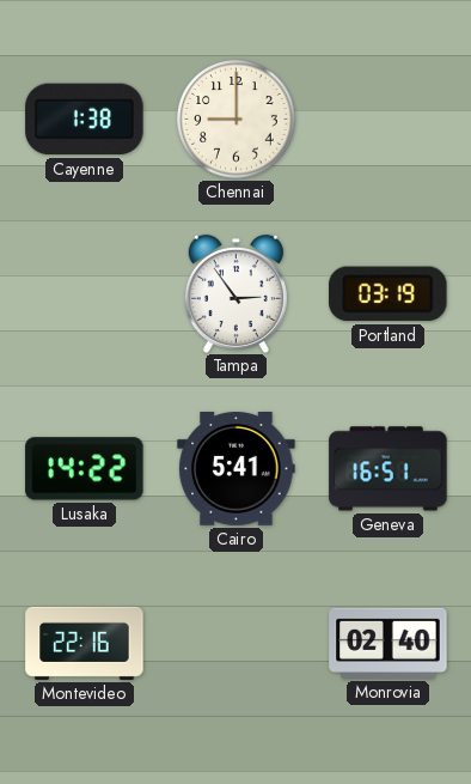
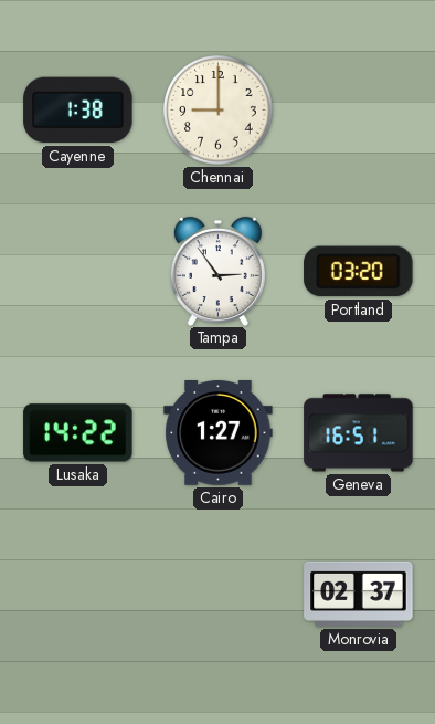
Portland: 03:19 -> 03:20
Cairo: 5:41 -> 1:27
Montevideo: 22:16 -> none
Monrovia: 02:40 -> 02:37
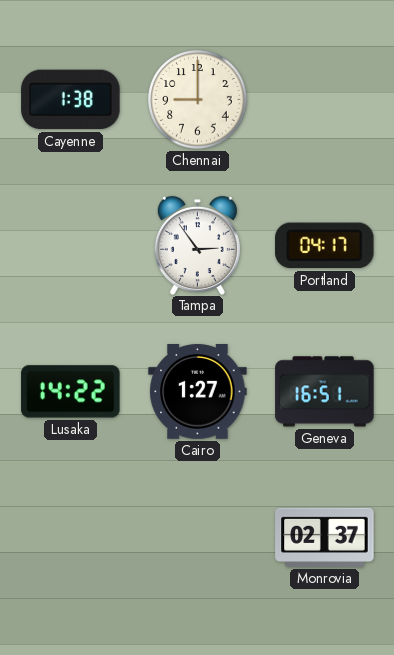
Portland: 03:20 -> 04:17
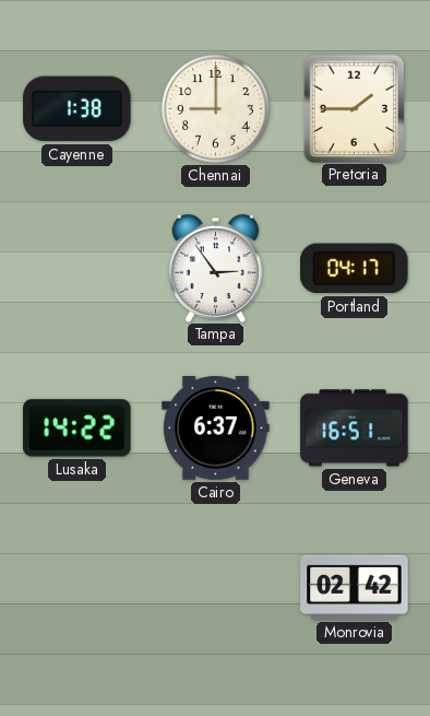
Pretoria: none -> 1:45
Cairo: 1:27 -> 6:37
Monrovia: 02:37 -> 02:42
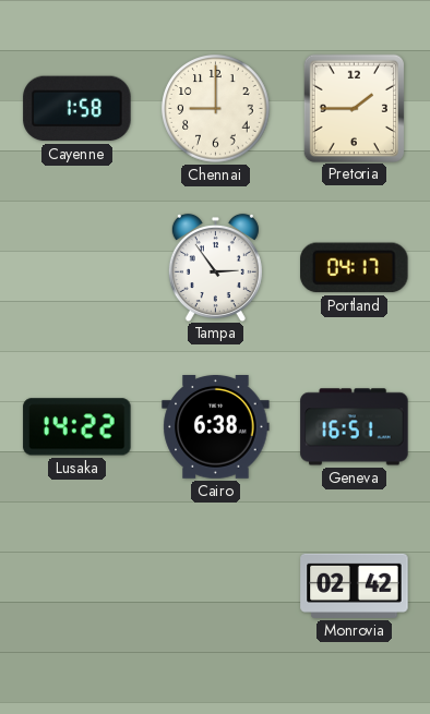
Cayenne: 1:38 -> 1:58
Cairo: 6:37 -> 6:38
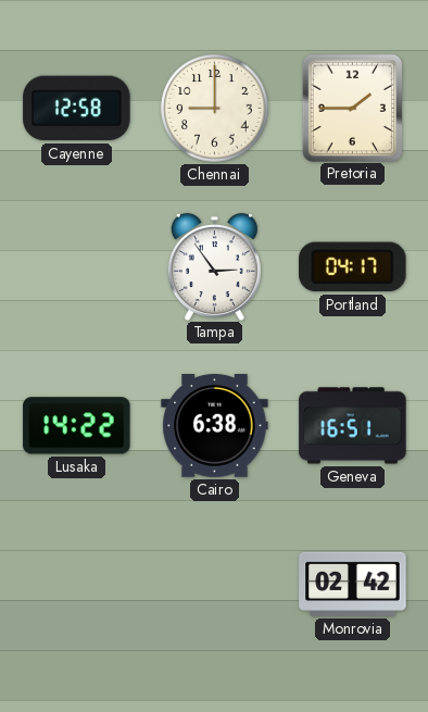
Cayenne: 1:58 -> 12:58
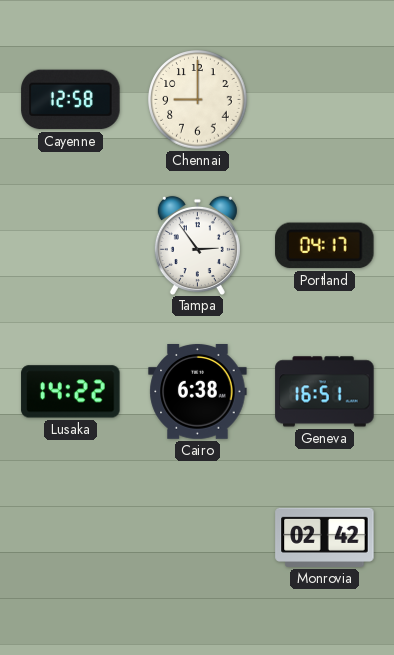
Pretoria: 1:45 -> none
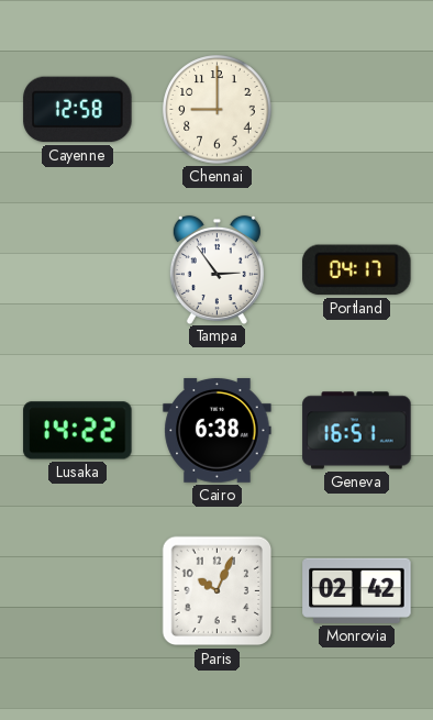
Paris: none -> 10:04
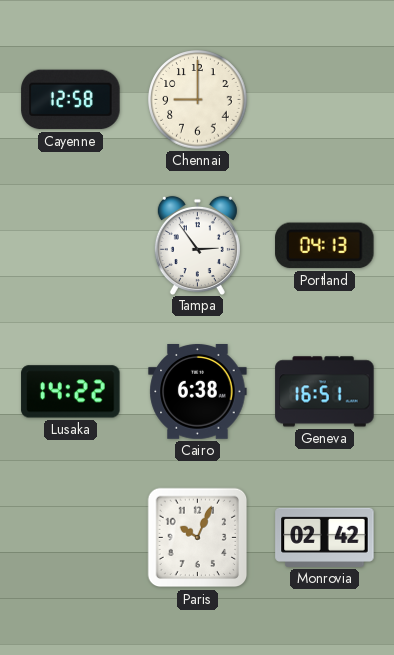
Portland: 04:17 -> 04:13
